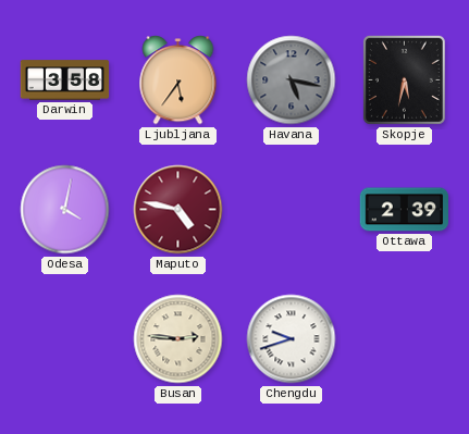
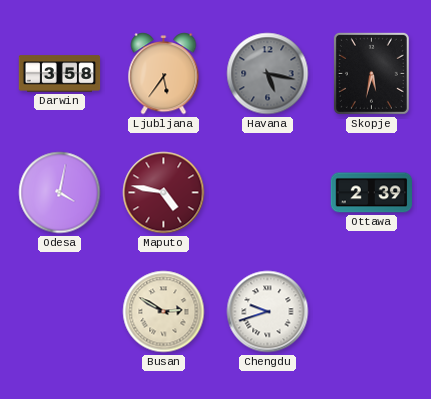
Busan: 2:46 -> 2:50
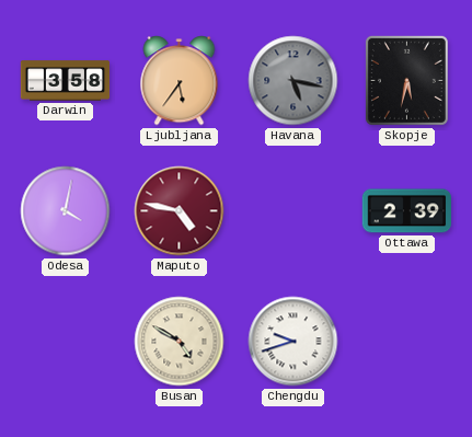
Busan: 2:50 -> 4:50
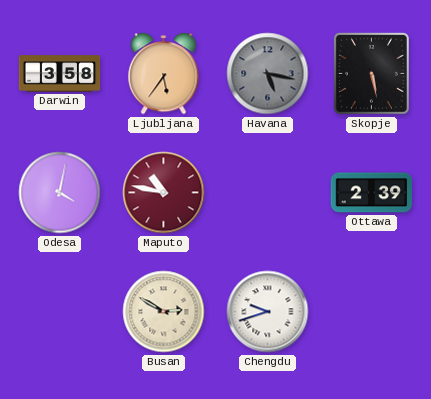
Skopje: 5:32 -> 5:28
Maputo: 4:47 -> 10:47
Busan: 4:50 -> 2:50
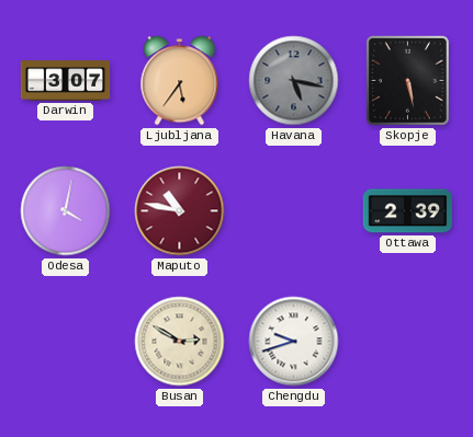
Darwin: 3:58 -> 3:07
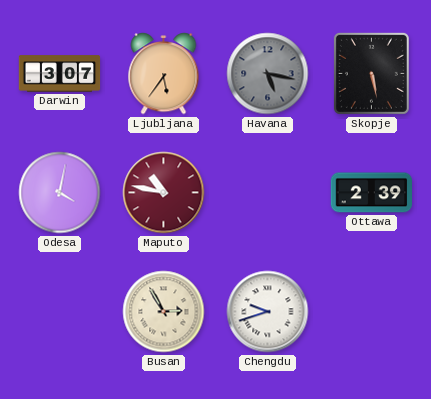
Busan: 2:50 -> 2:55
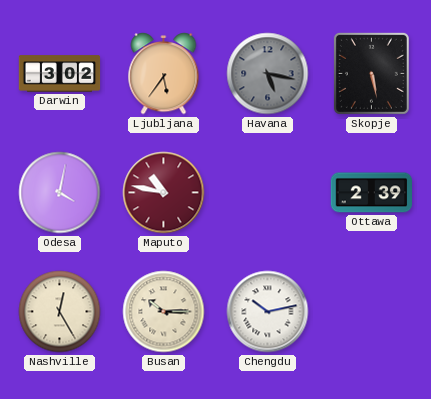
Darwin: 3:07 -> 3:02
Nashville: none -> 12:25
Busan: 2:55 -> 10:15
Chengdu: 9:42 -> 10:13
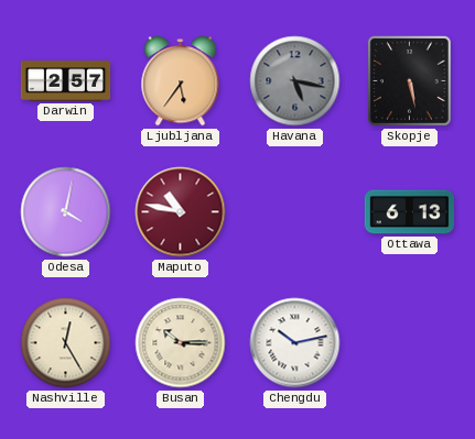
Darwin: 3:02 -> 2:57
Ottawa: 2:39 -> 6:13
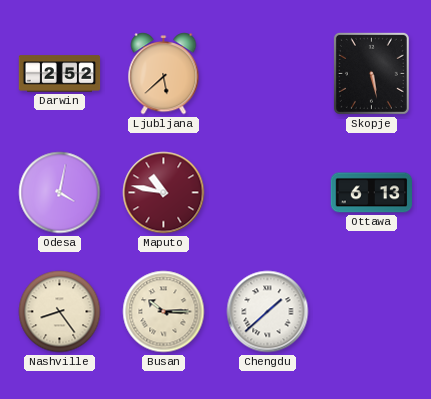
Darwin: 2:57 -> 2:52
Ljubljana: 5:36 -> 5:38
Havana: 5:17 -> none
Nashville: 12:25 -> 8:24
Chengdu: 10:13 -> 1:38
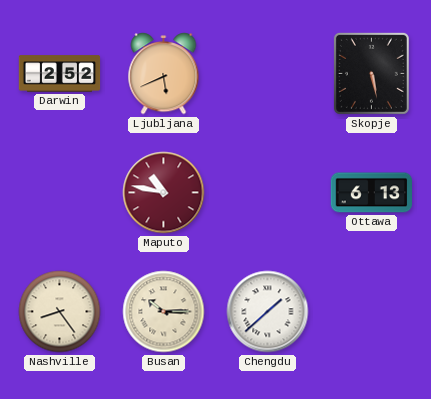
Ljubljana: 5:38 -> 5:41
Odesa: 4:02 -> none
